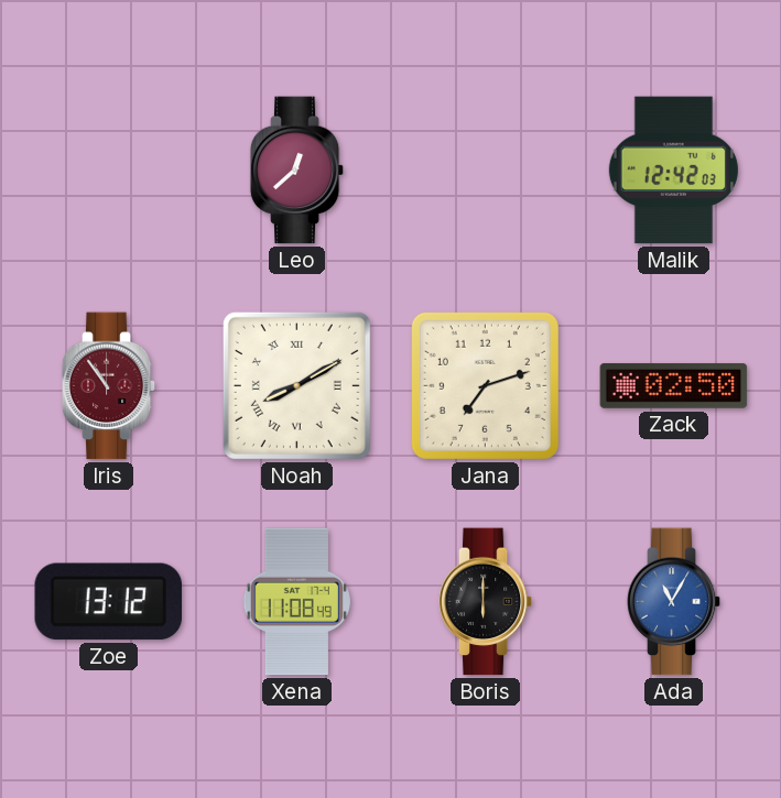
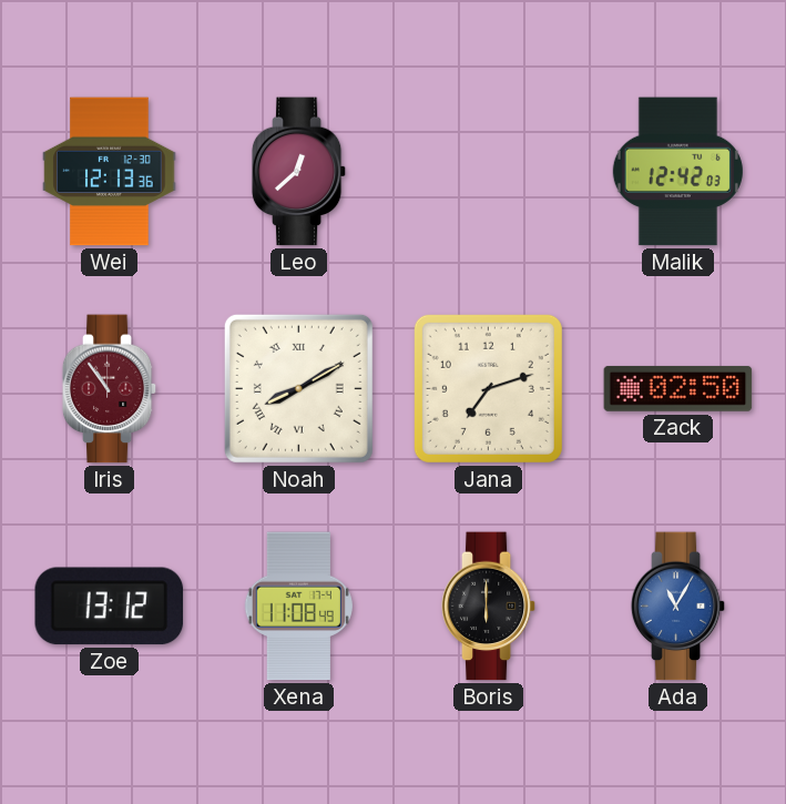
Wei: none -> 12:13
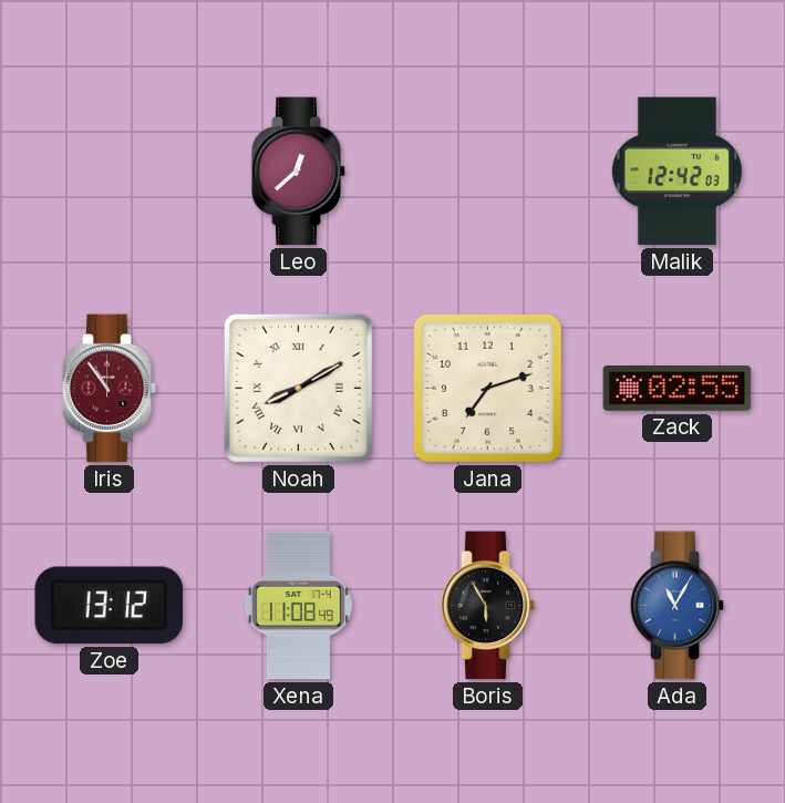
Wei: 12:13 -> none
Zack: 02:50 -> 02:55
Boris: 6:00 -> 5:55
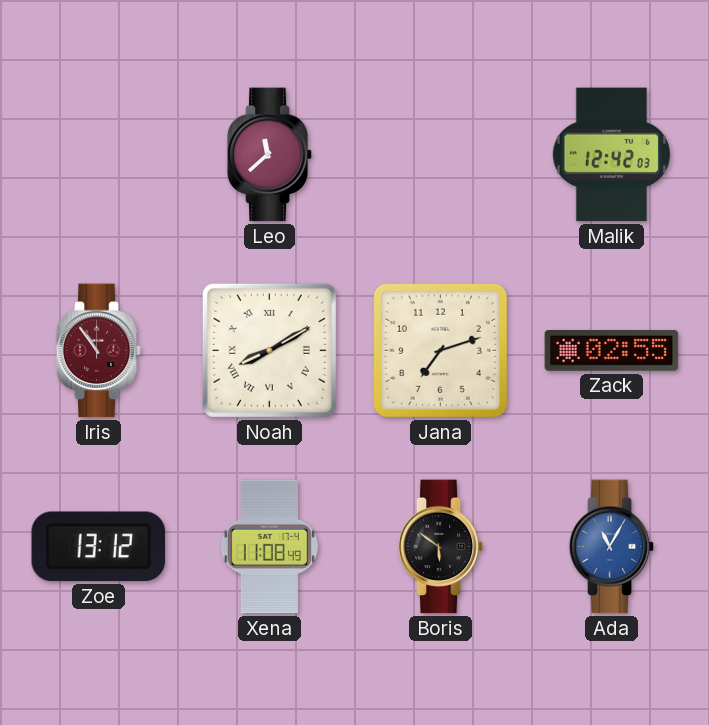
Leo: 12:38 -> 11:38
Boris: 5:55 -> 5:51
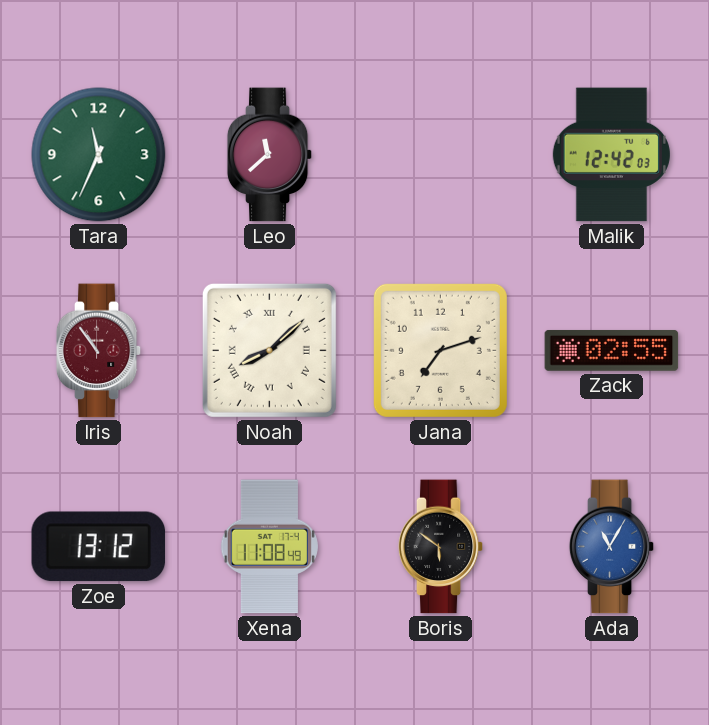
Tara: none -> 11:34
Noah: 8:10 -> 8:08
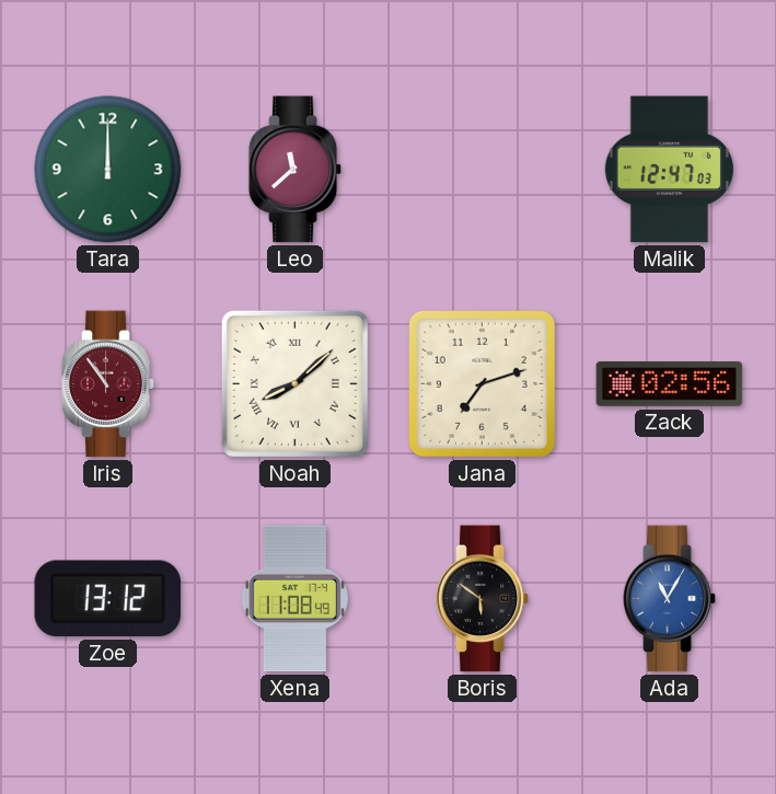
Tara: 11:34 -> 12:00
Malik: 12:42 -> 12:47
Zack: 02:55 -> 02:56
